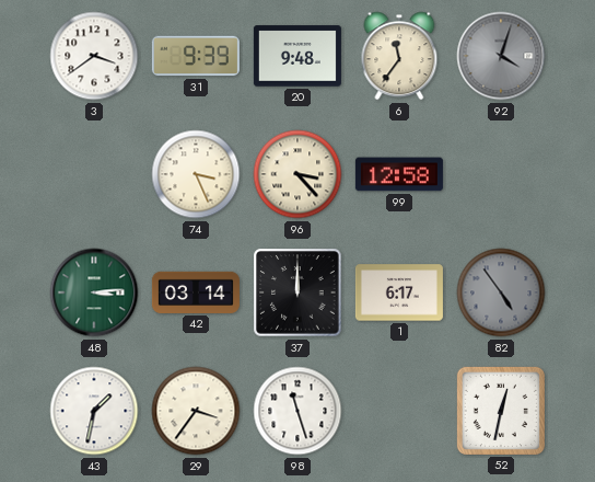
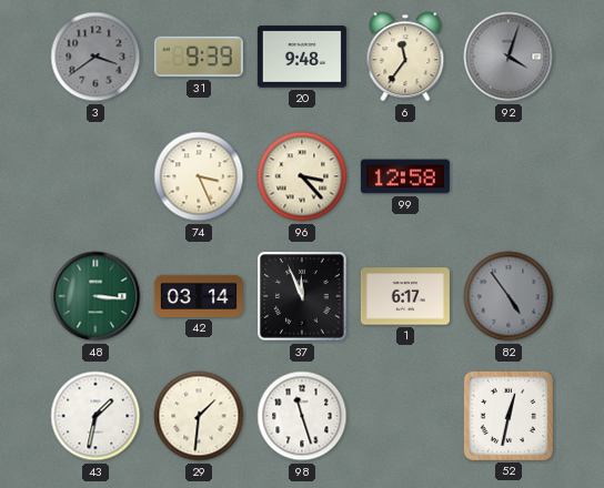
3 dial: white -> grey
48: 3:14 -> 3:16
37: 12:00 -> 11:56
29: 3:36 -> 1:31
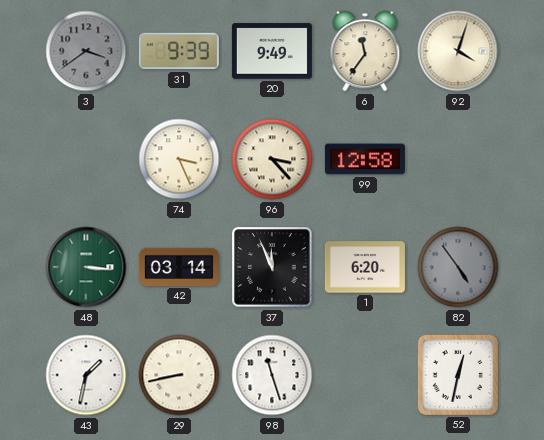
20: 9:48 -> 9:49
92 dial: grey -> cream
1: 6:17 -> 6:20
29: 1:31 -> 8:43
